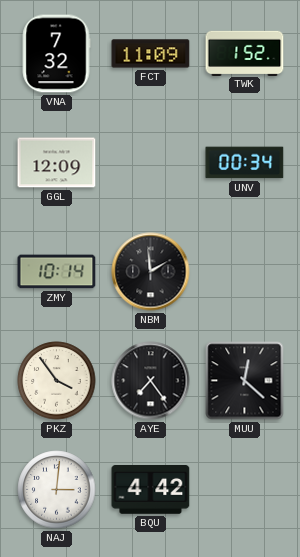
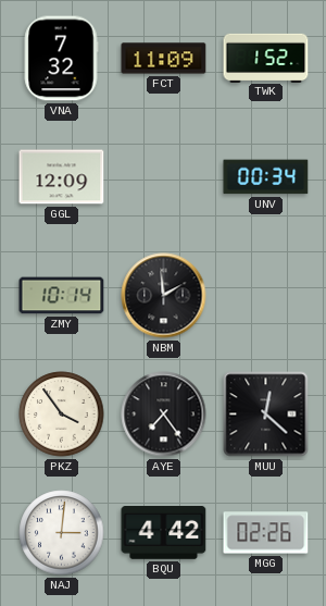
MGG: none -> 02:26
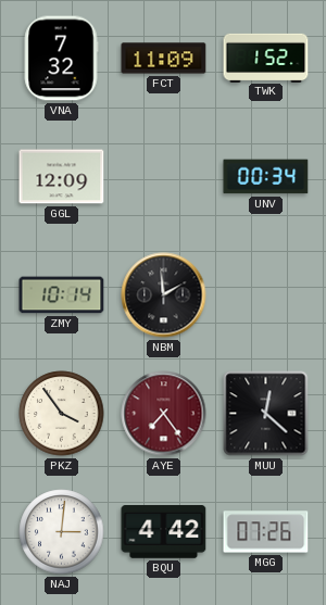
AYE dial: black -> burgundy
MGG: 02:26 -> 07:26
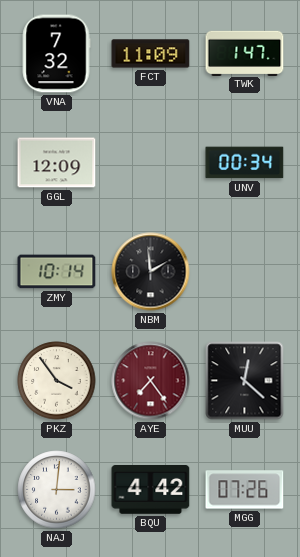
TWK: 1:52 -> 1:47
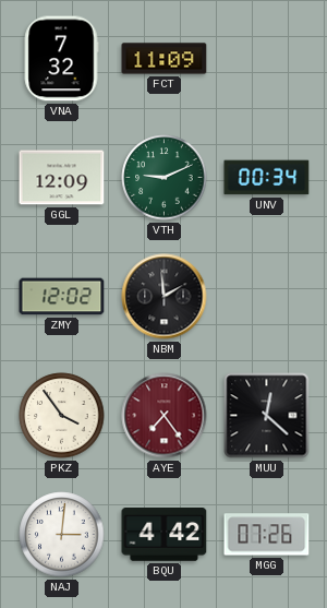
TWK: 1:47 -> none
VTH: none -> 9:11
ZMY: 10:14 -> 12:02
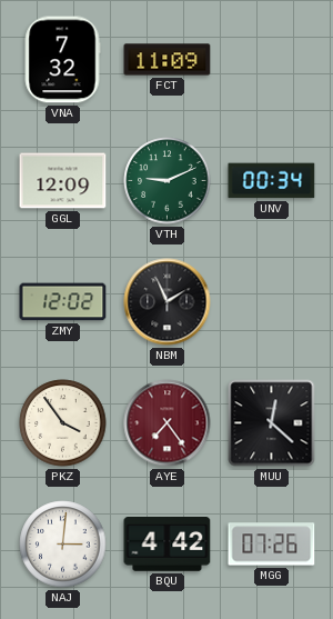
NBM: 1:59 -> 1:56
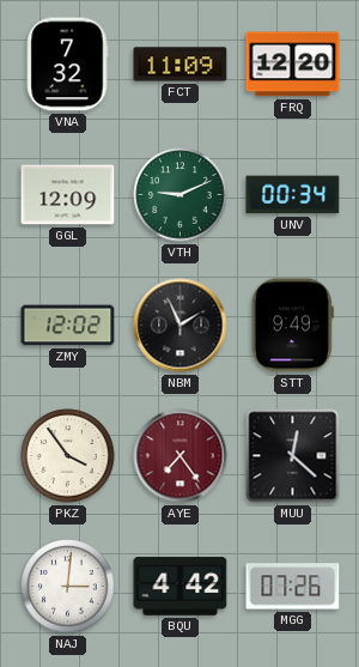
FRQ: none -> 12:20
STT: none -> 9:49
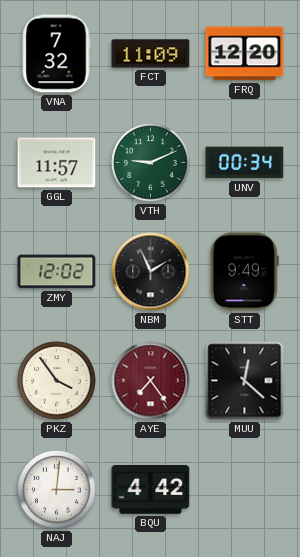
GGL: 12:09 -> 11:57
MGG: 07:26 -> none
